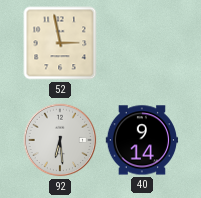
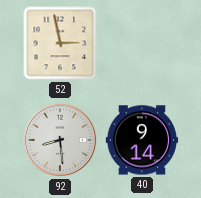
92: 6:29 -> 8:29
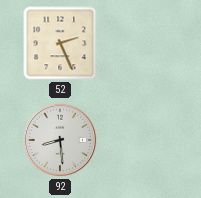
52: 2:58 -> 2:26
40: 9:14 -> none
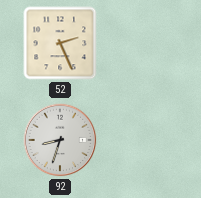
92: 8:29 -> 8:33
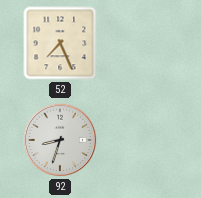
52: 2:26 -> 7:26
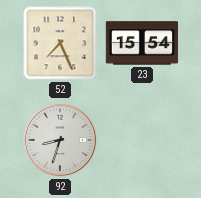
23: none -> 15:54
